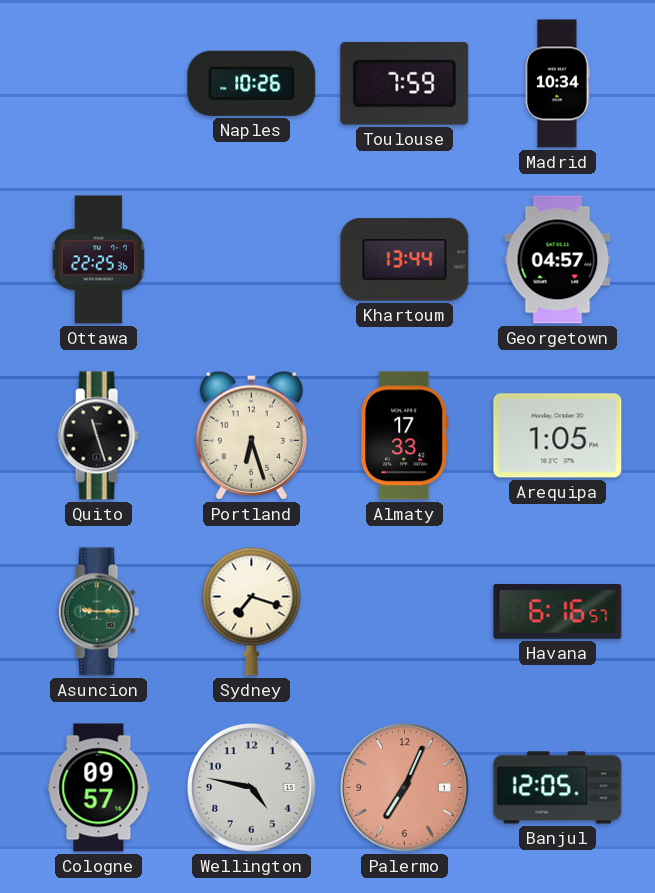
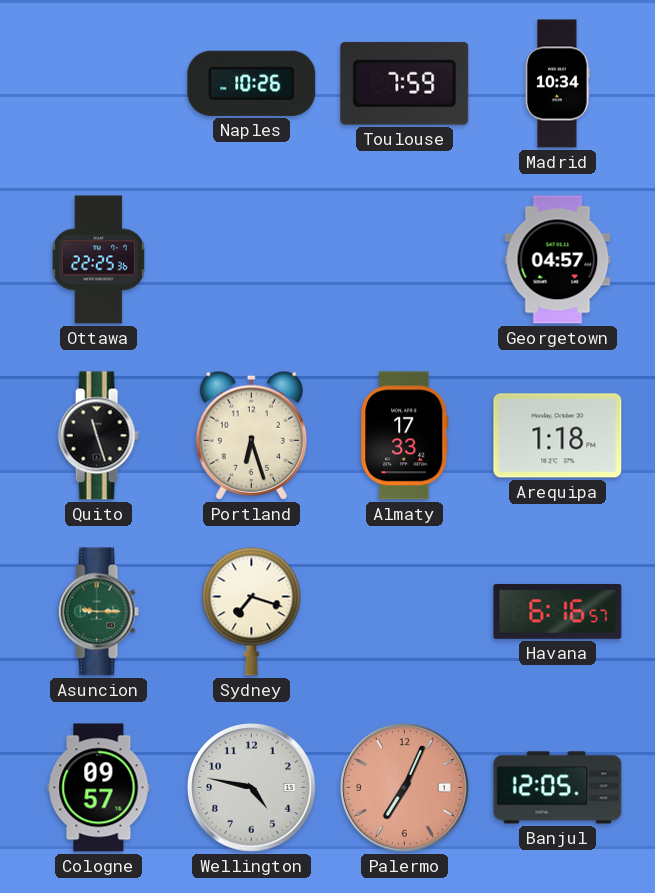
Khartoum: 13:44 -> none
Arequipa: 1:05 -> 1:18
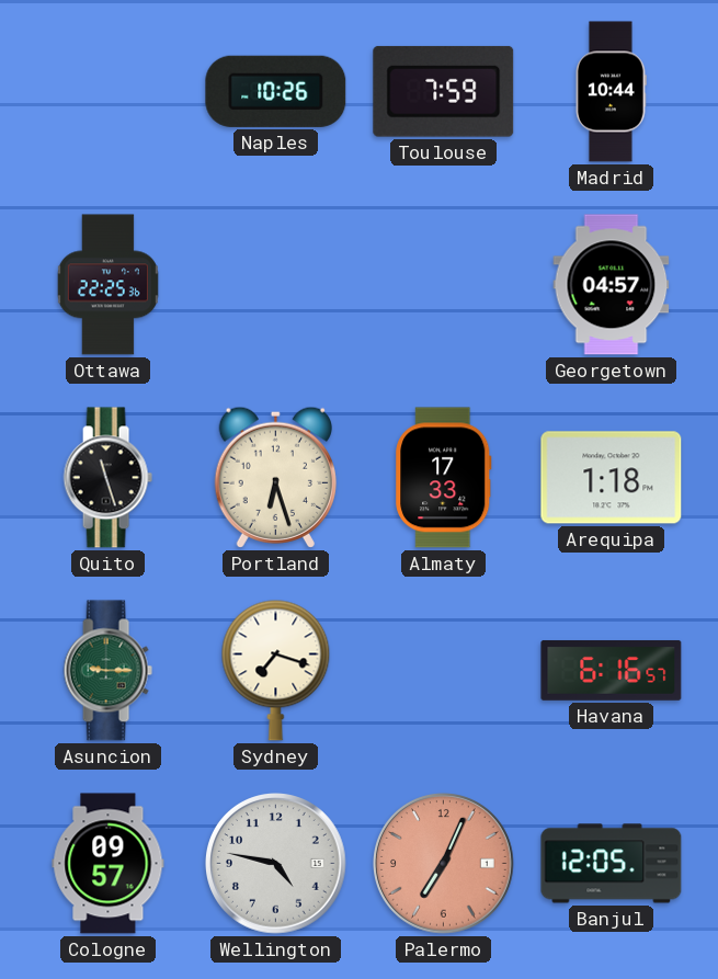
Madrid: 10:34 -> 10:44
